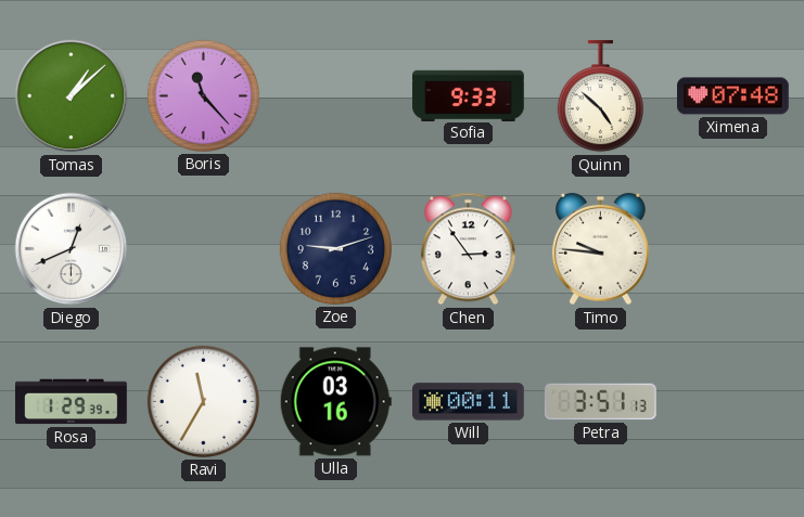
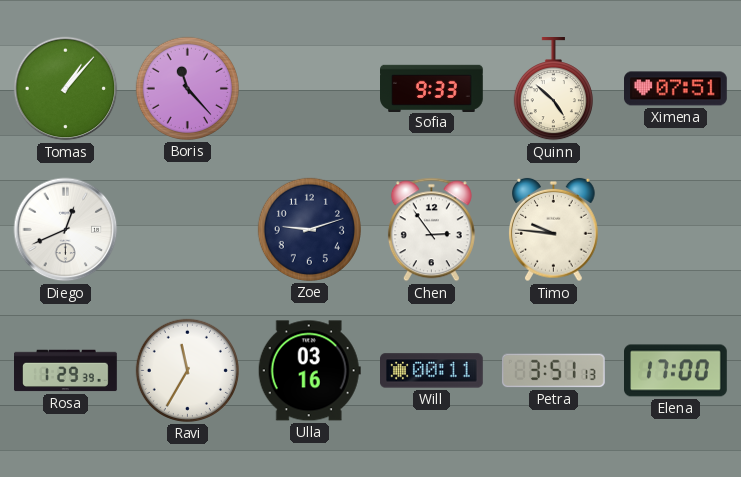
Tomas: 1:08 -> 1:07
Ximena: 07:48 -> 07:51
Elena: none -> 17:00
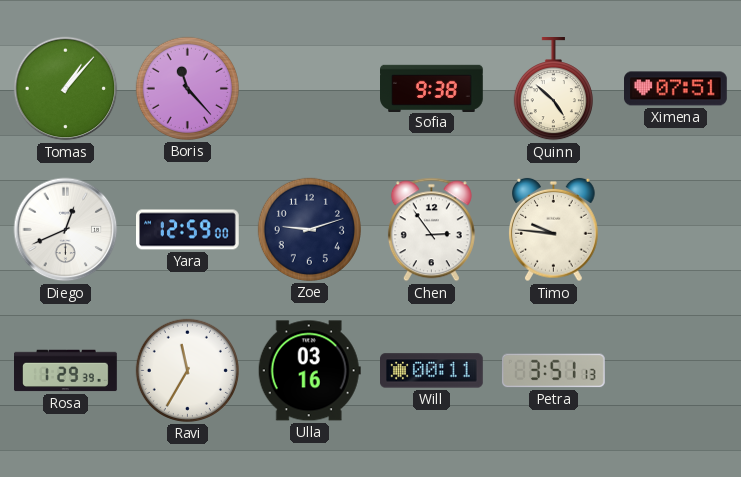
Sofia: 9:33 -> 9:38
Yara: none -> 12:59
Elena: 17:00 -> none
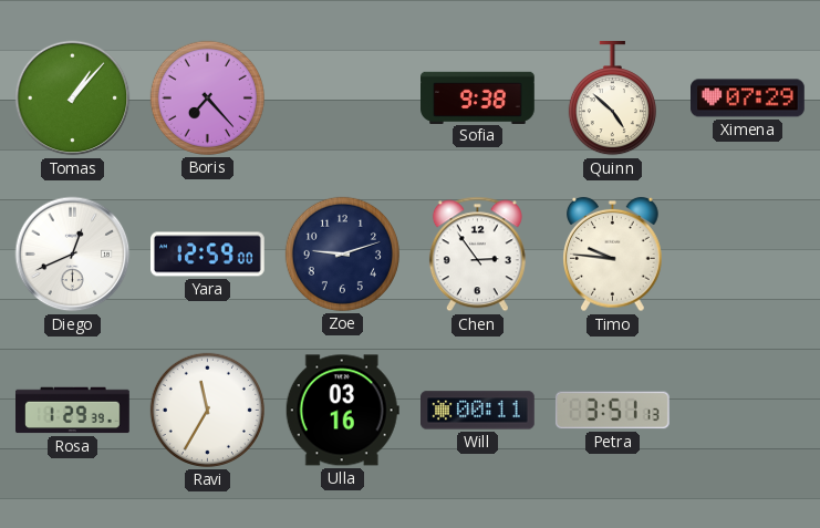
Boris: 11:23 -> 7:23
Ximena: 07:51 -> 07:29
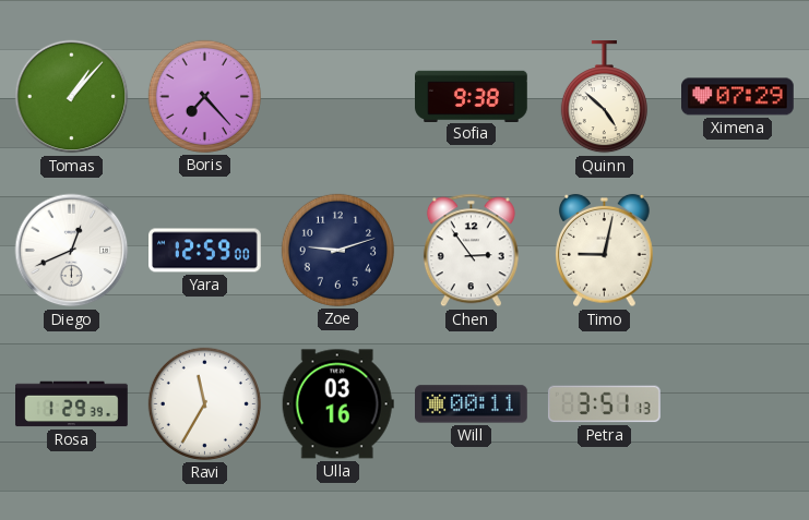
Timo: 9:46 -> 9:02
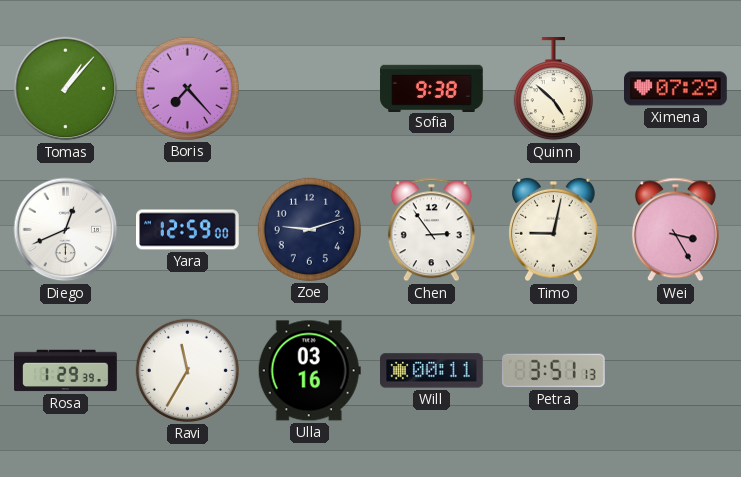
Wei: none -> 3:25
